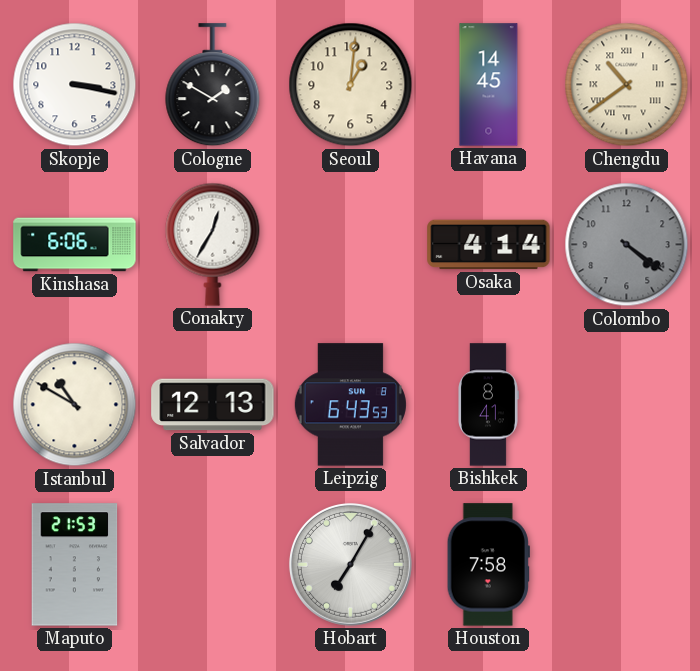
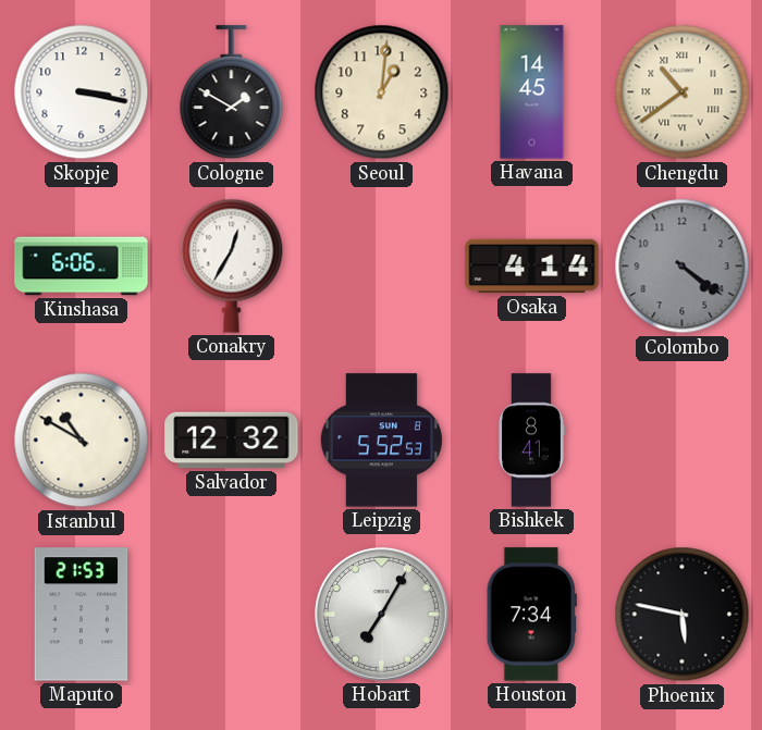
Salvador: 12:13 -> 12:32
Leipzig: 6:43 -> 5:52
Houston: 7:58 -> 7:34
Phoenix: none -> 5:47
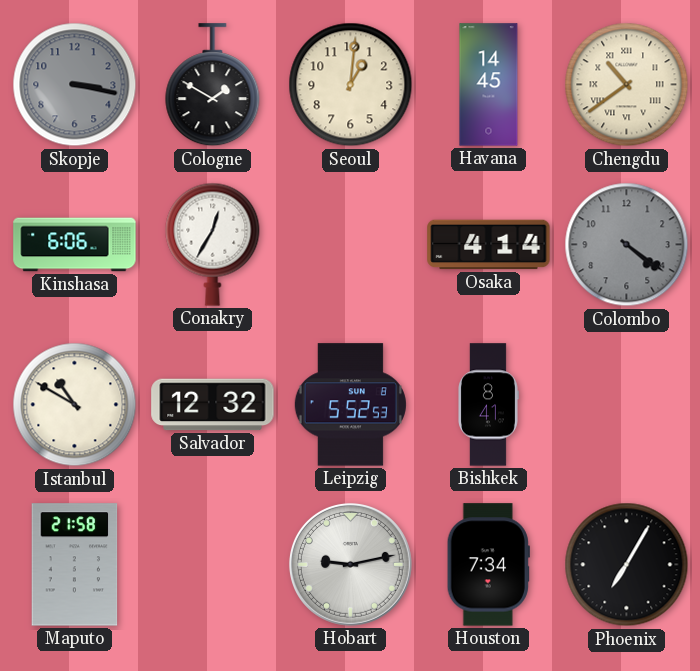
Skopje dial: white -> grey
Maputo: 21:53 -> 21:58
Hobart: 7:05 -> 9:13
Phoenix: 5:47 -> 7:05
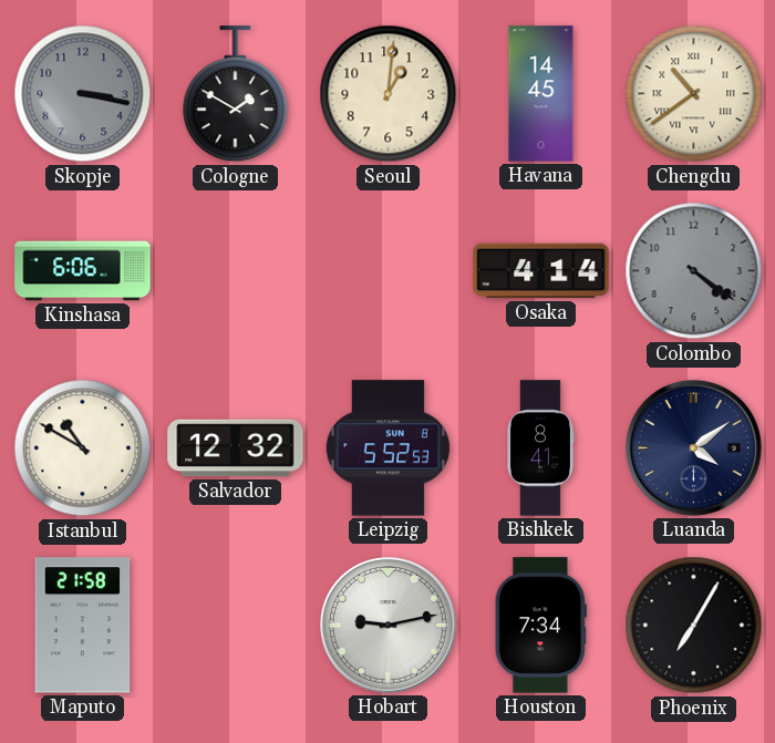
Conakry: 12:35 -> none
Luanda: none -> 4:09
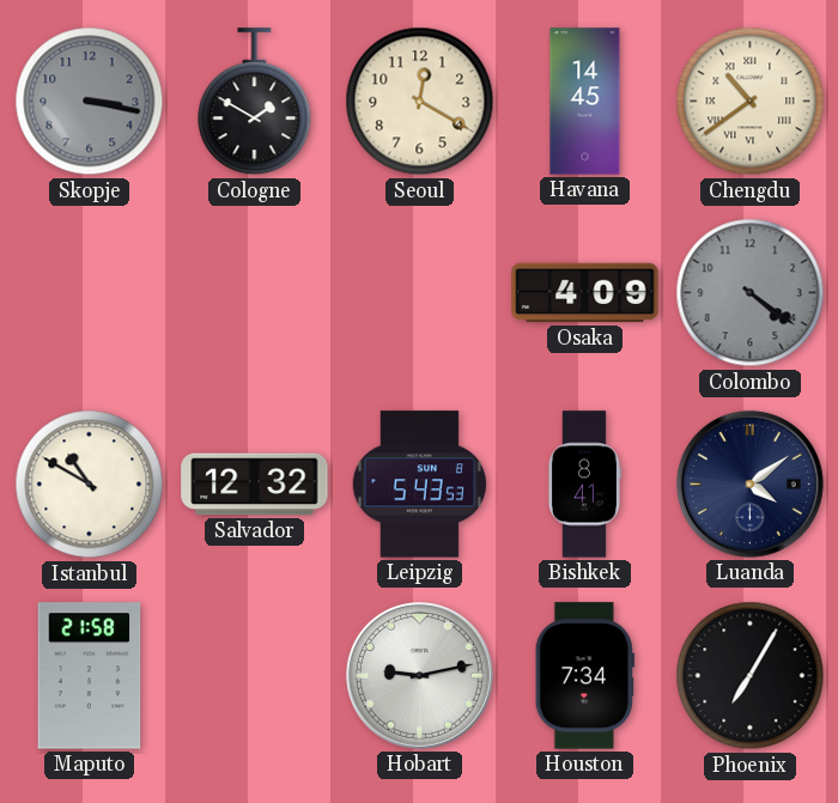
Seoul: 1:01 -> 12:20
Kinshasa: 6:06 -> none
Osaka: 4:14 -> 4:09
Leipzig: 5:52 -> 5:43
